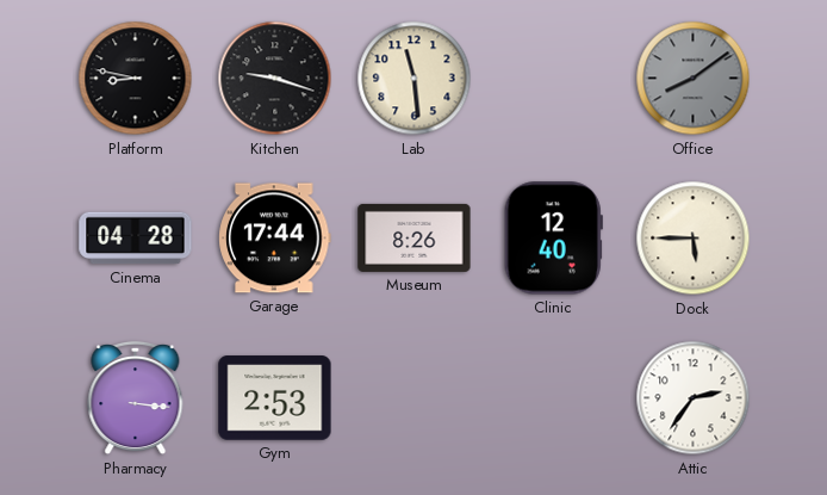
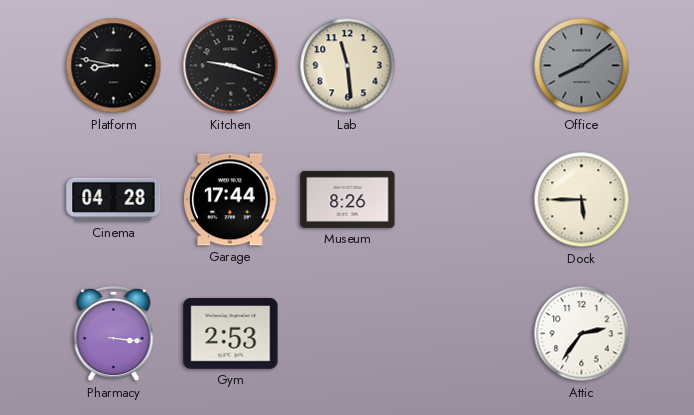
Clinic: 12:40 -> none
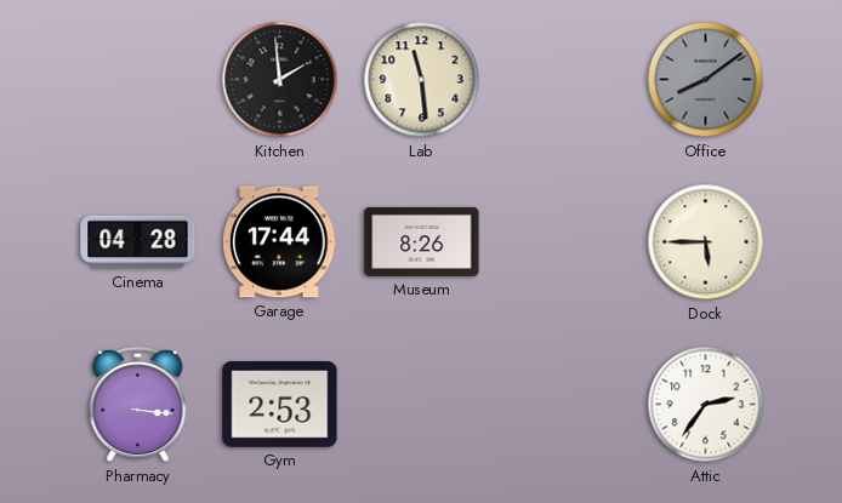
Platform: 8:47 -> none
Kitchen: 9:18 -> 1:59
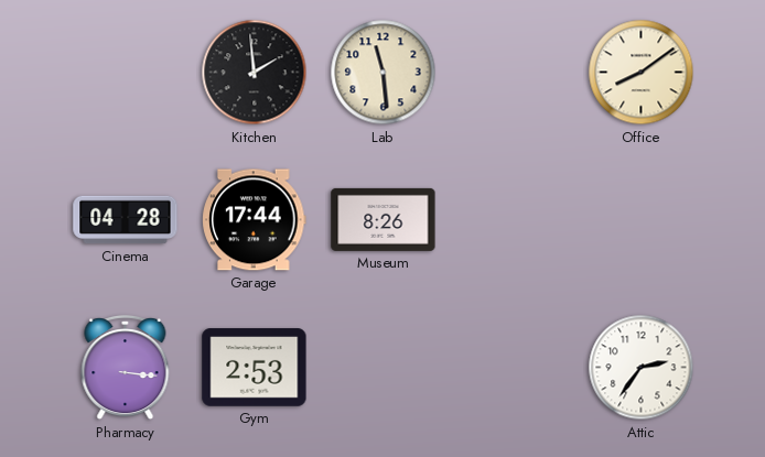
Office dial: grey -> cream
Dock: 5:45 -> none
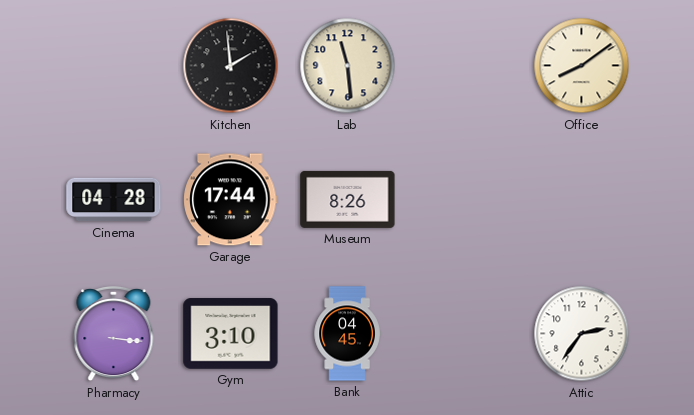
Gym: 2:53 -> 3:10
Bank: none -> 04:45
